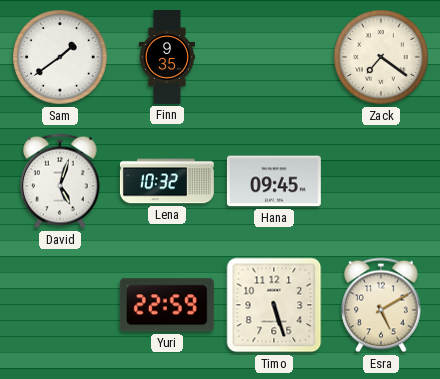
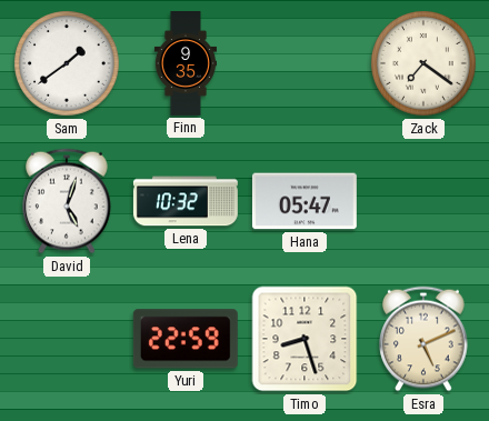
Hana: 09:45 -> 05:47
Timo: 5:27 -> 8:27
Esra: 5:10 -> 5:11
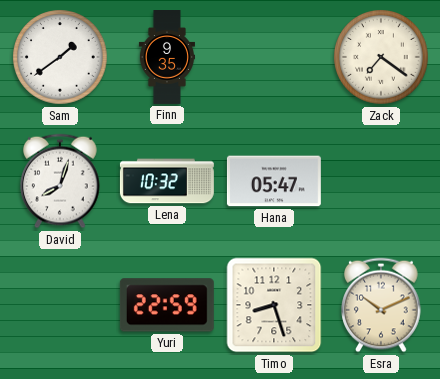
David: 5:03 -> 8:03
Esra: 5:11 -> 10:11
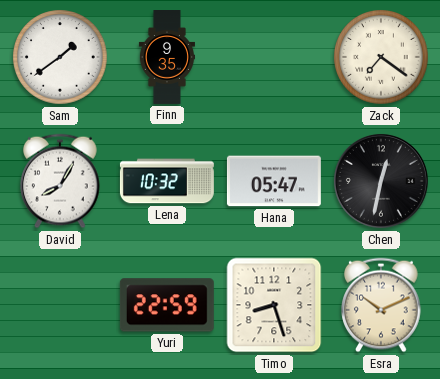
David: 8:03 -> 8:05
Chen: none -> 12:32
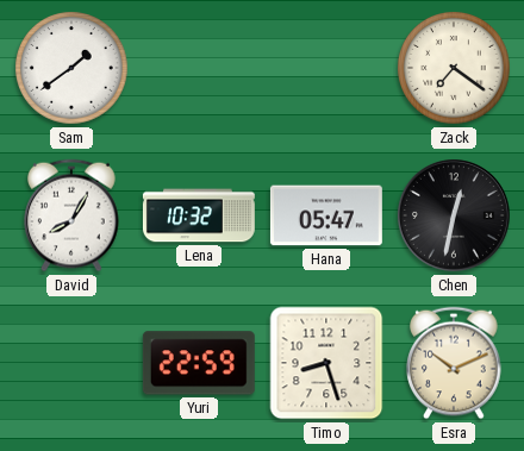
Finn: 9:35 -> none
